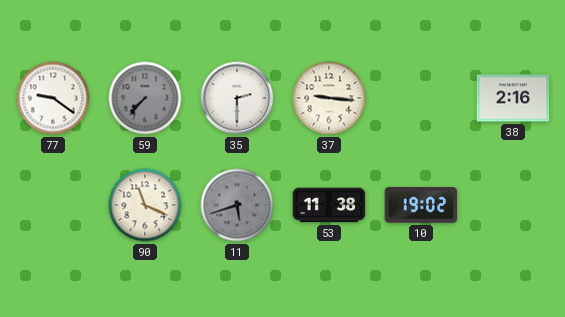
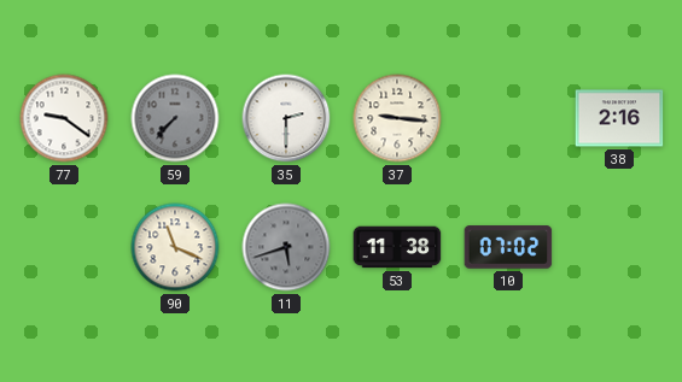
10: 19:02 -> 07:02
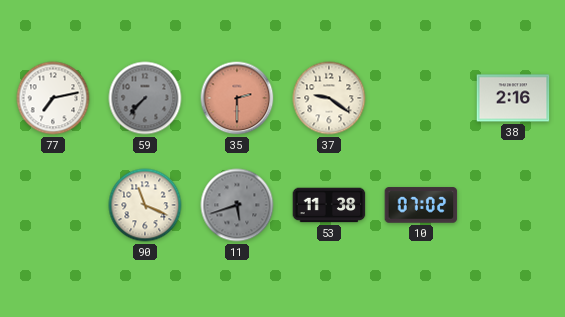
77: 9:21 -> 7:13
35 dial: white -> salmon
37: 9:16 -> 9:21
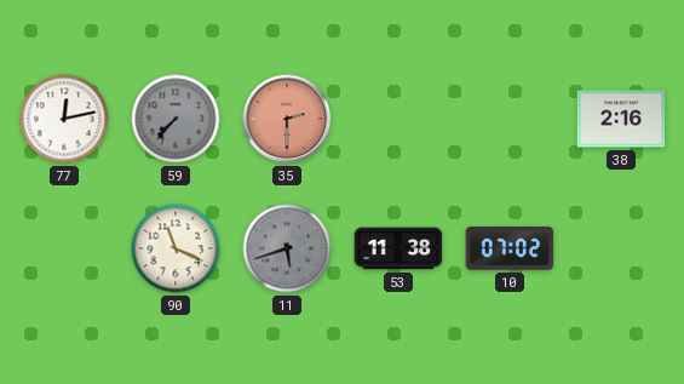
77: 7:13 -> 12:13
37: 9:21 -> none
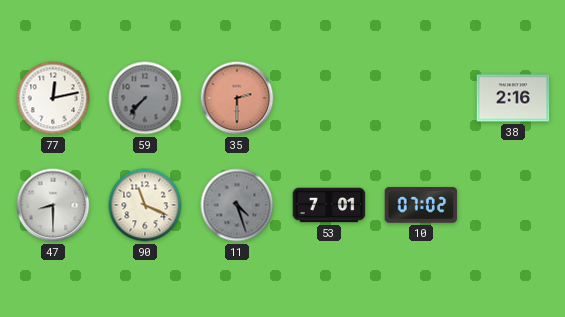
47: none -> 8:30
11: 5:42 -> 4:27
53: 11:38 -> 7:01
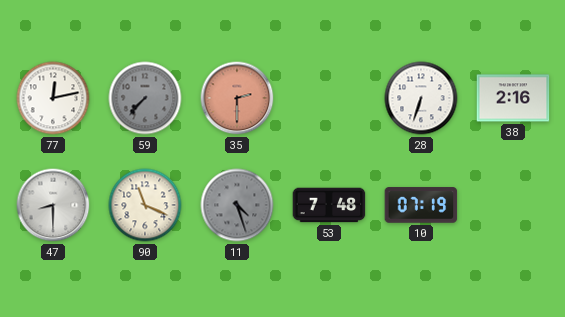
28: none -> 6:33
53: 7:01 -> 7:48
10: 07:02 -> 07:19
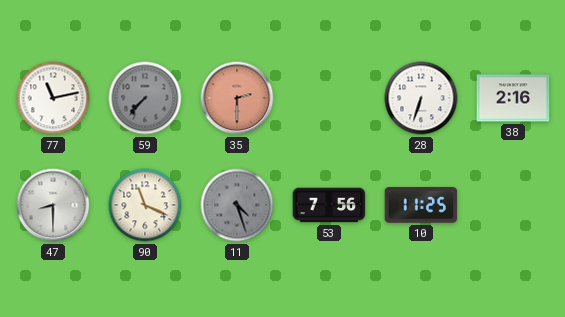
77: 12:13 -> 11:13
53: 7:48 -> 7:56
10: 07:19 -> 11:25
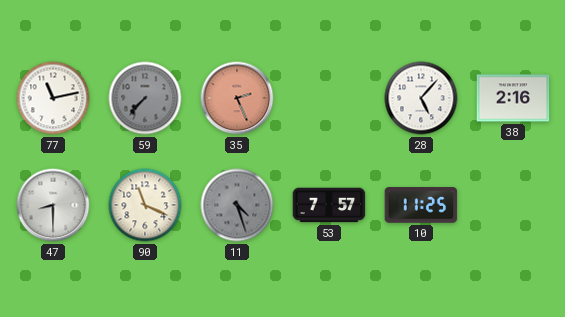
35: 2:30 -> 2:26
28: 6:33 -> 5:07
53: 7:56 -> 7:57
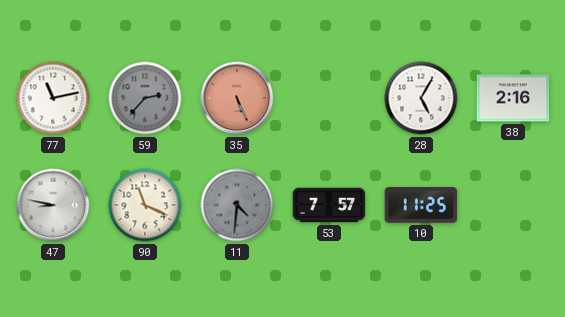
59: 7:37 -> 2:37
35: 2:26 -> 5:26
28: 5:07 -> 5:05
47: 8:30 -> 8:47
11: 4:27 -> 4:31
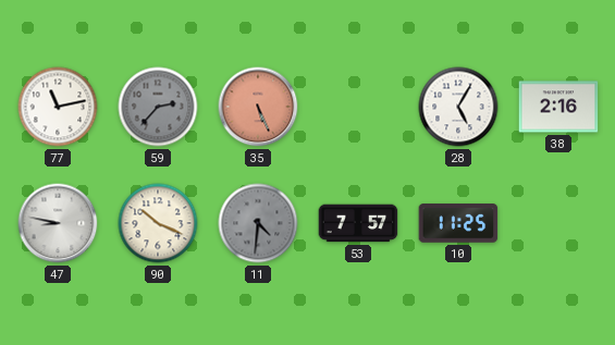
90: 11:19 -> 10:19
